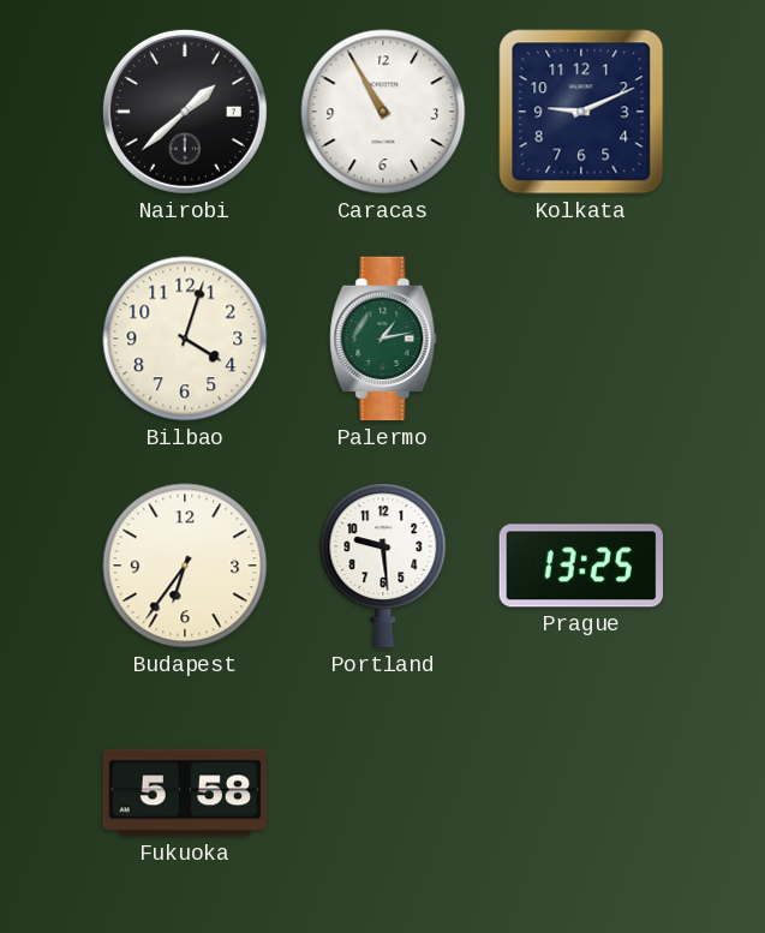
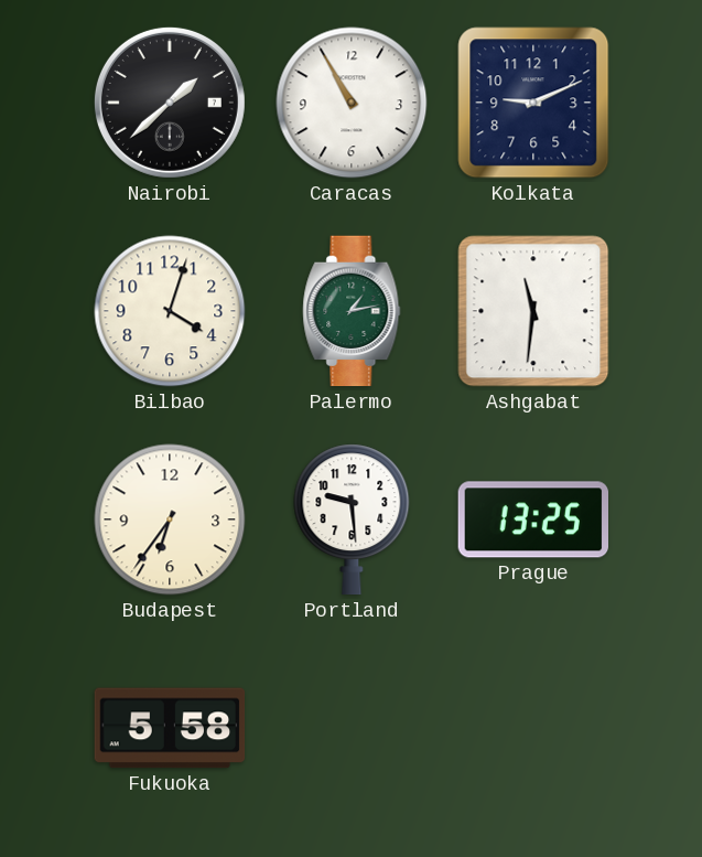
Ashgabat: none -> 11:31
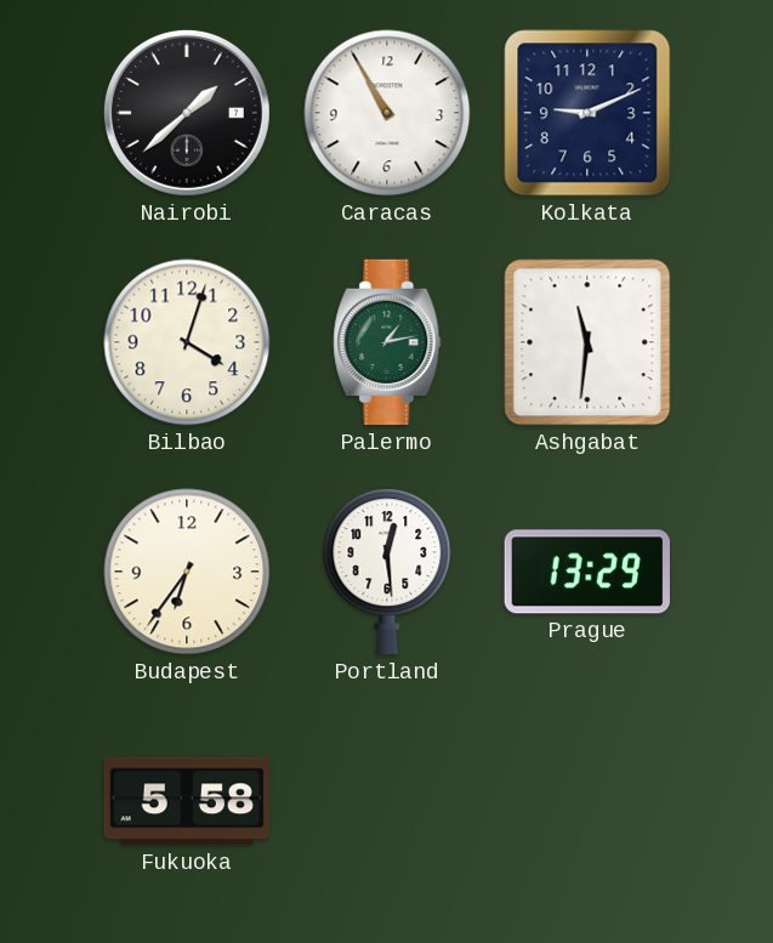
Portland: 9:29 -> 12:29
Prague: 13:25 -> 13:29
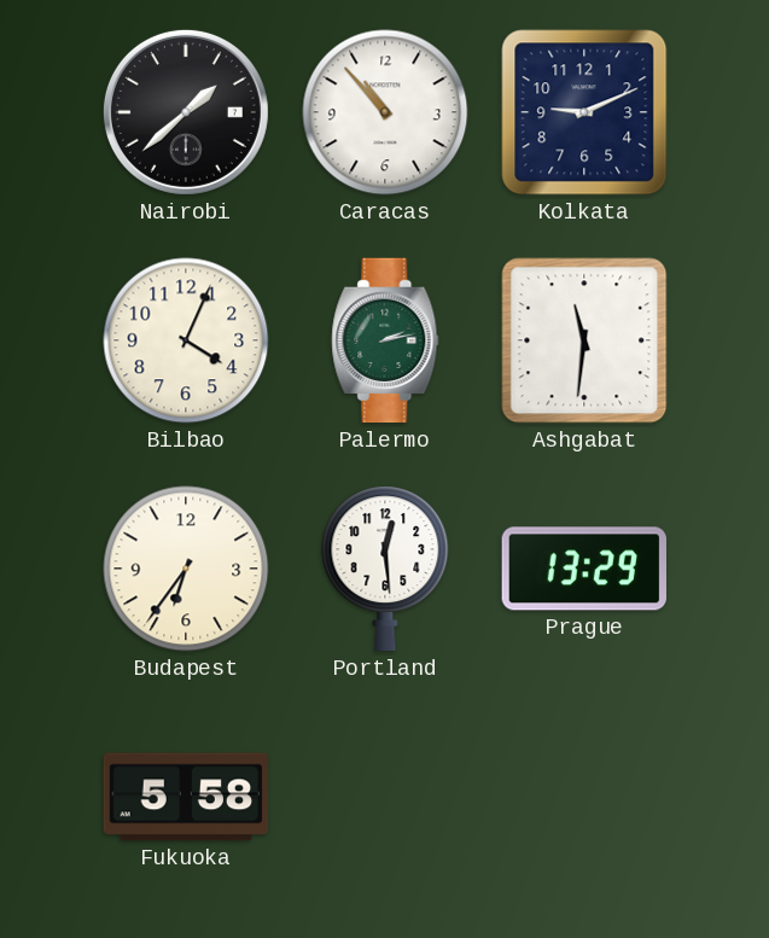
Caracas: 10:55 -> 10:53
Bilbao: 4:03 -> 4:04
Palermo: 1:13 -> 2:13
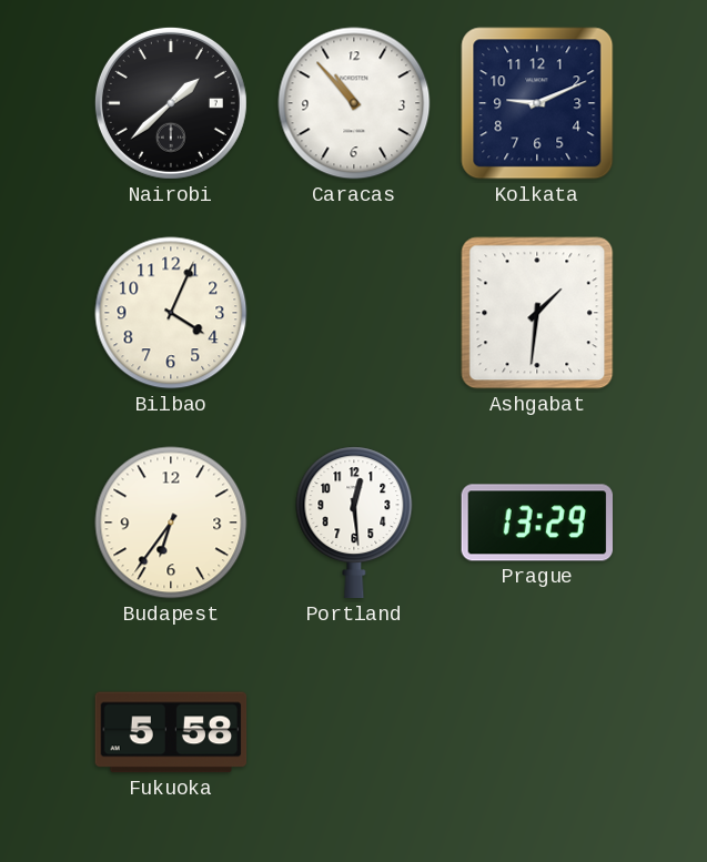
Palermo: 2:13 -> none
Ashgabat: 11:31 -> 1:31
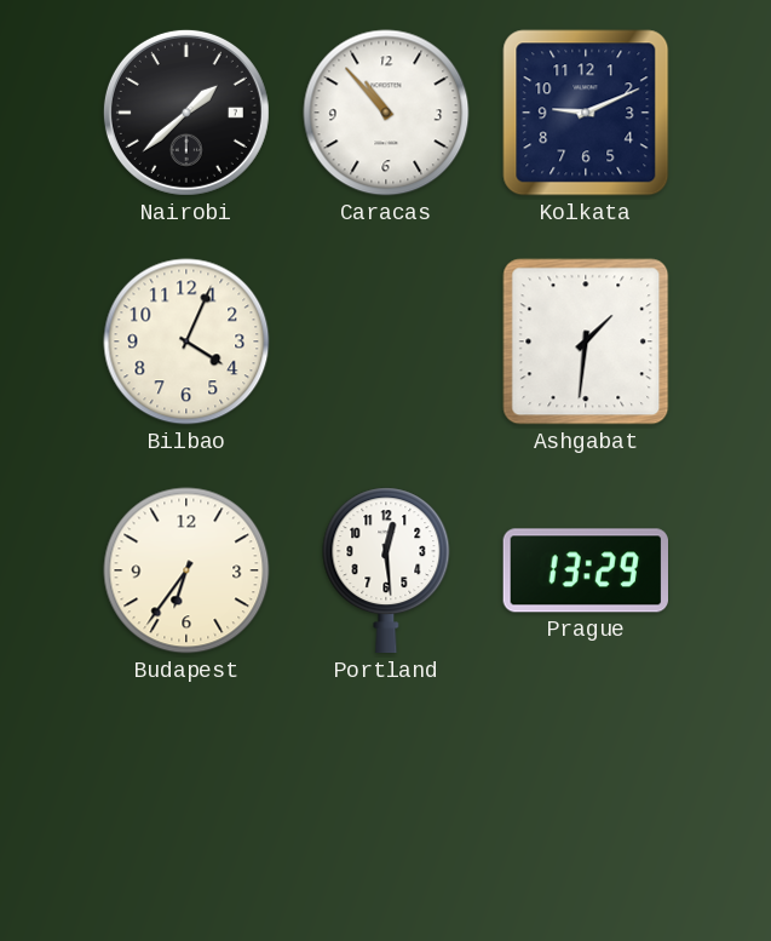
Fukuoka: 5:58 -> none
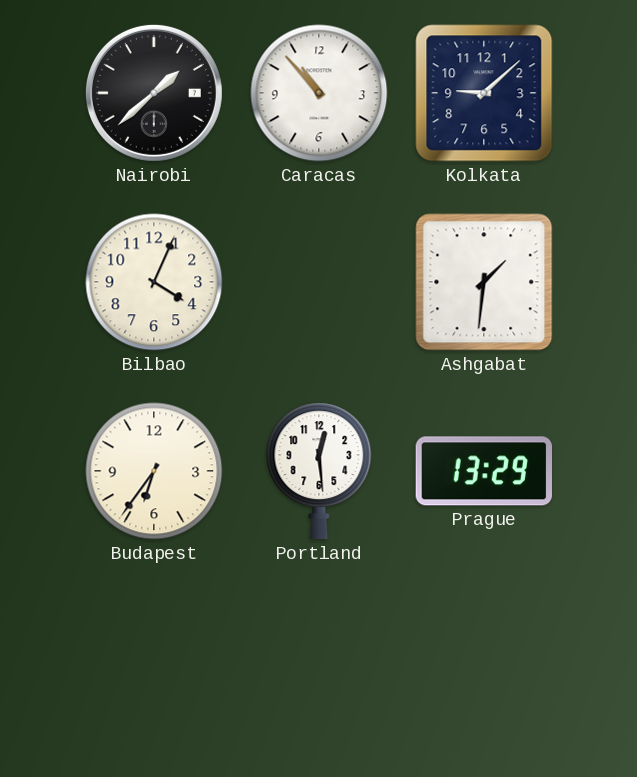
Kolkata: 9:11 -> 9:08
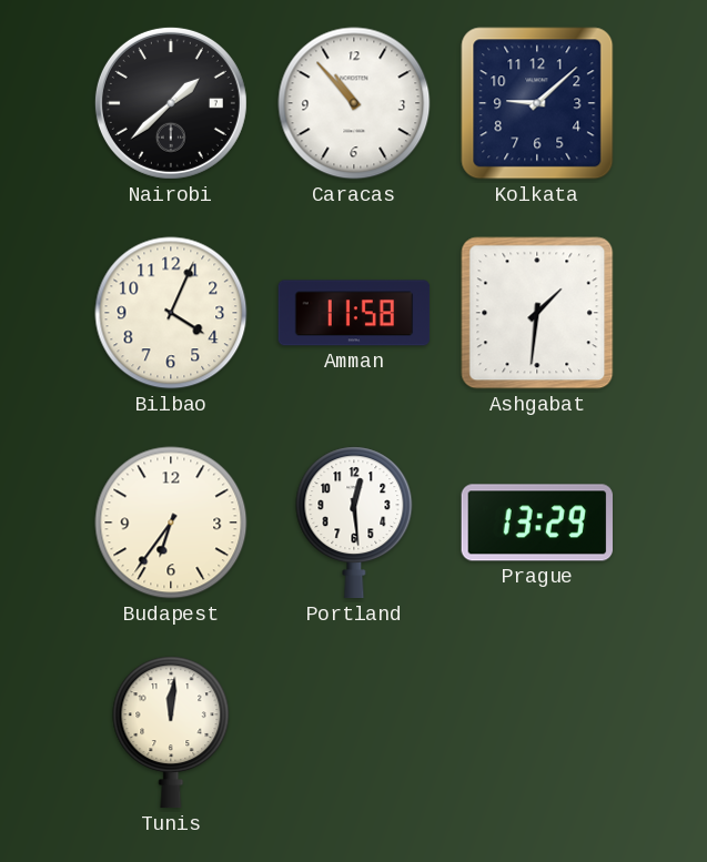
Amman: none -> 11:58
Tunis: none -> 12:01
